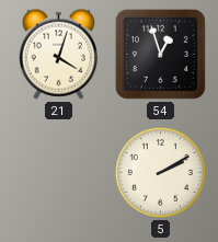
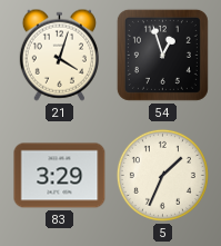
83: none -> 3:29
5: 2:10 -> 1:34
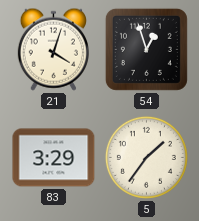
5: 1:34 -> 1:36
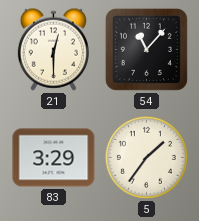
21: 4:03 -> 12:30
54: 12:57 -> 11:07
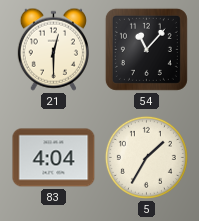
83: 3:29 -> 4:04
5: 1:36 -> 1:35
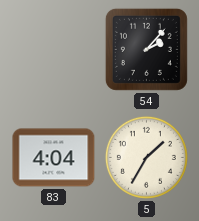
21: 12:30 -> none
54: 11:07 -> 2:07
